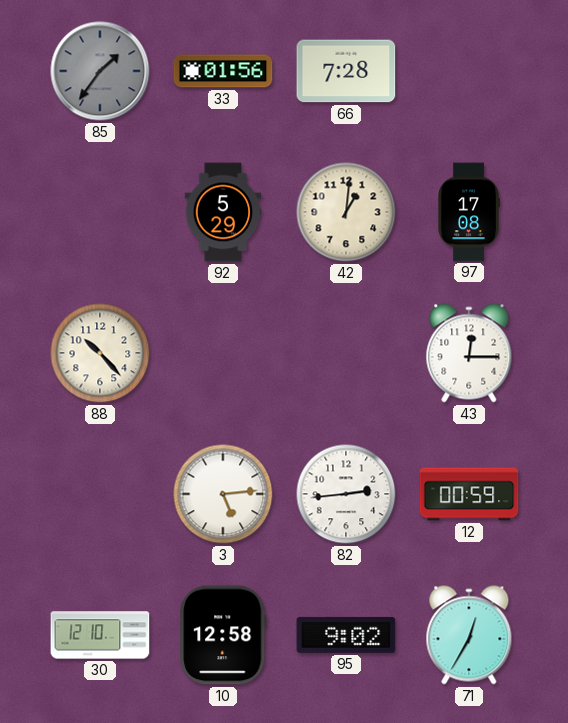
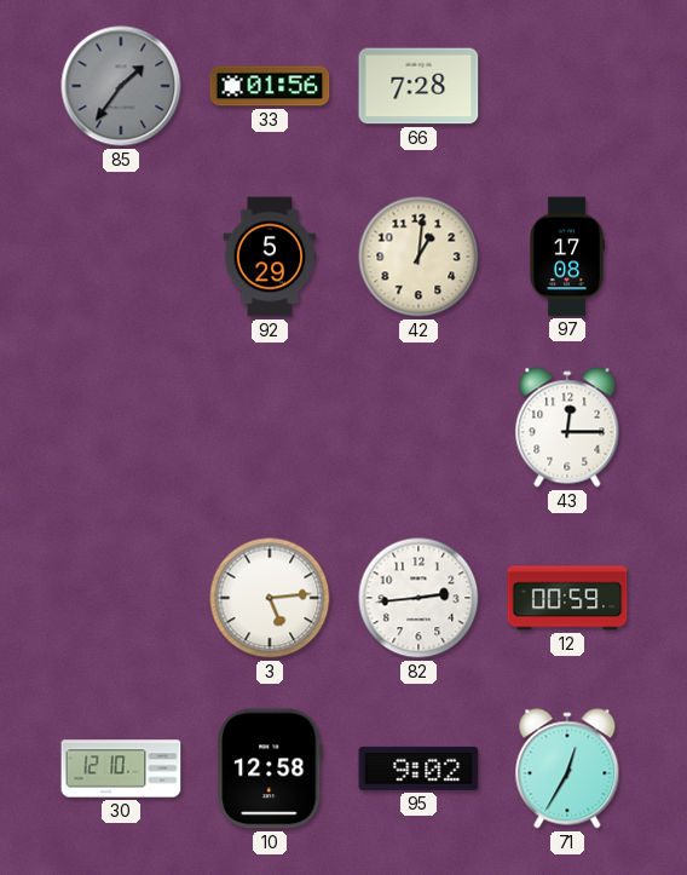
88: 10:23 -> none
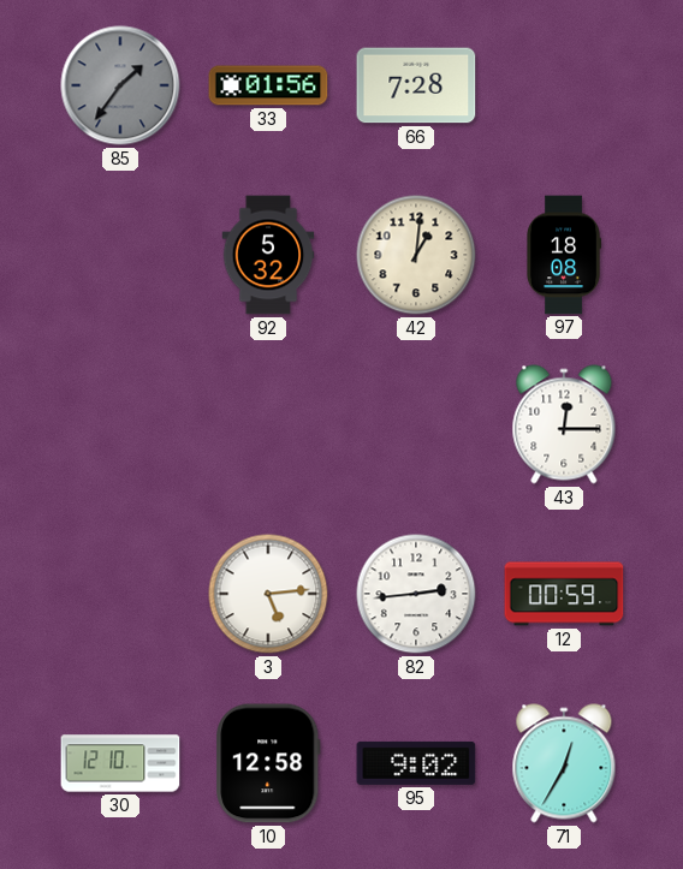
92: 5:29 -> 5:32
97: 17:08 -> 18:08
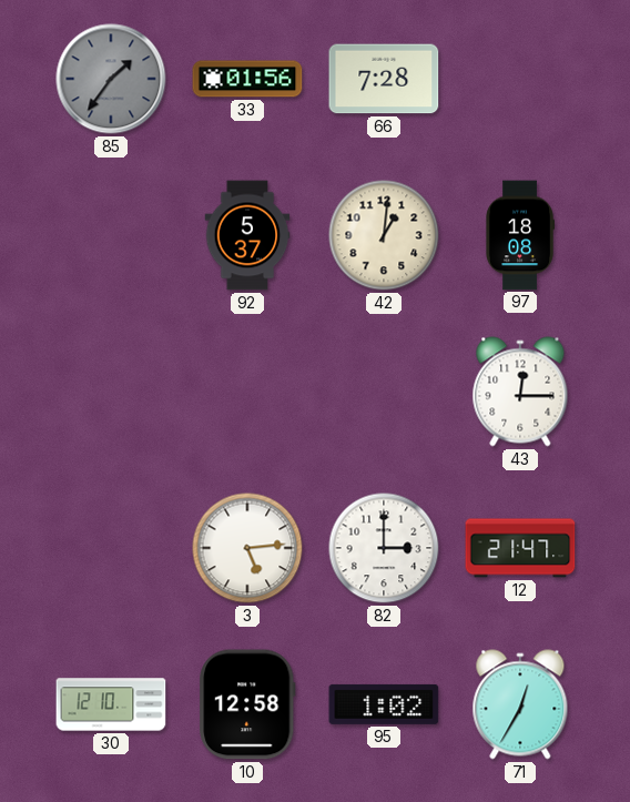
92: 5:32 -> 5:37
82: 2:44 -> 3:00
12: 00:59 -> 21:47
95: 9:02 -> 1:02
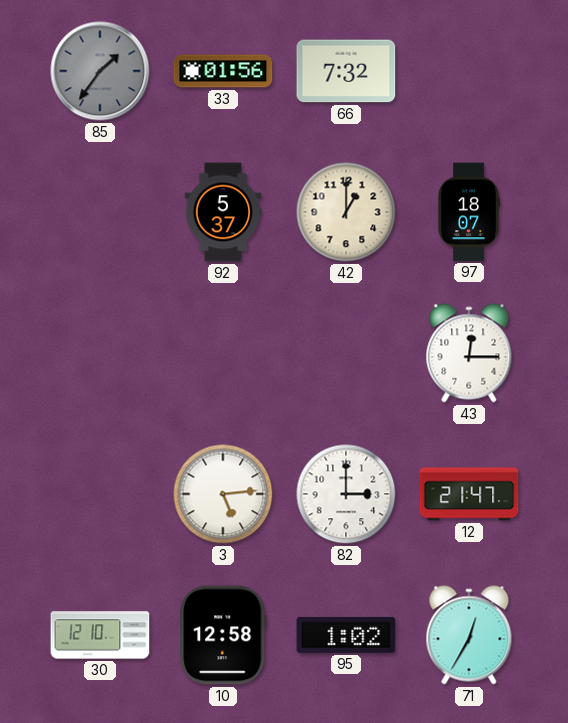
66: 7:28 -> 7:32
42: 1:01 -> 1:00
97: 18:08 -> 18:07
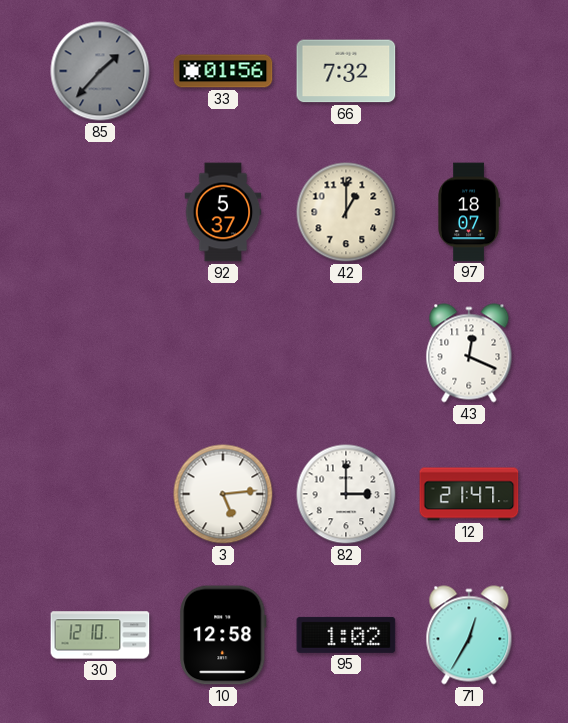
85: 1:36 -> 1:37
43: 12:15 -> 12:19
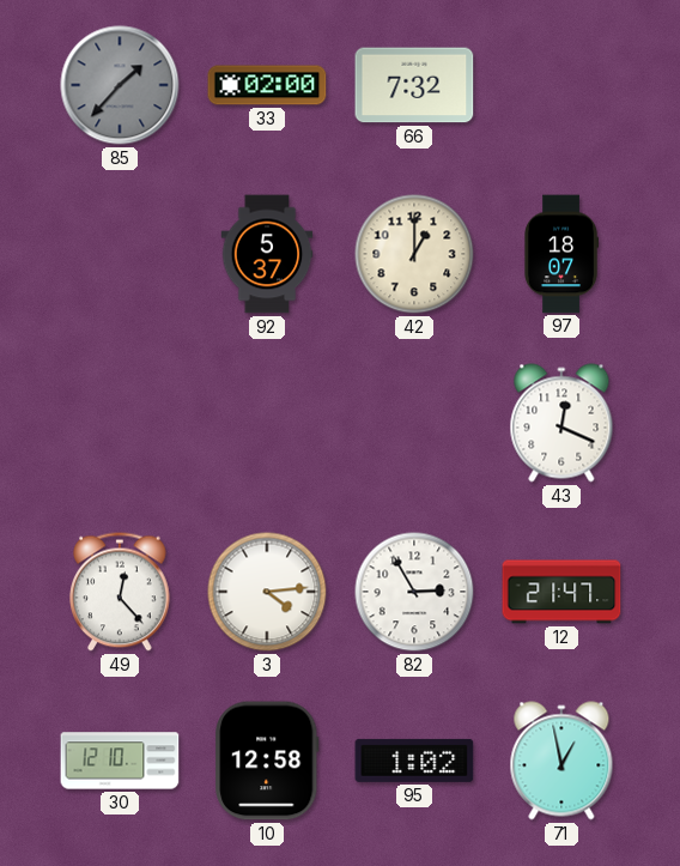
33: 01:56 -> 02:00
49: none -> 12:23
3: 5:14 -> 4:14
82: 3:00 -> 2:55
71: 12:35 -> 12:58
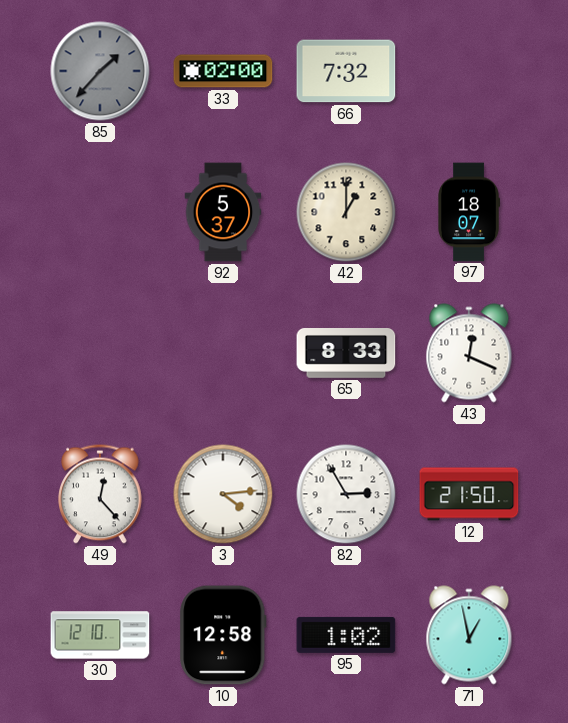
65: none -> 8:33
12: 21:47 -> 21:50
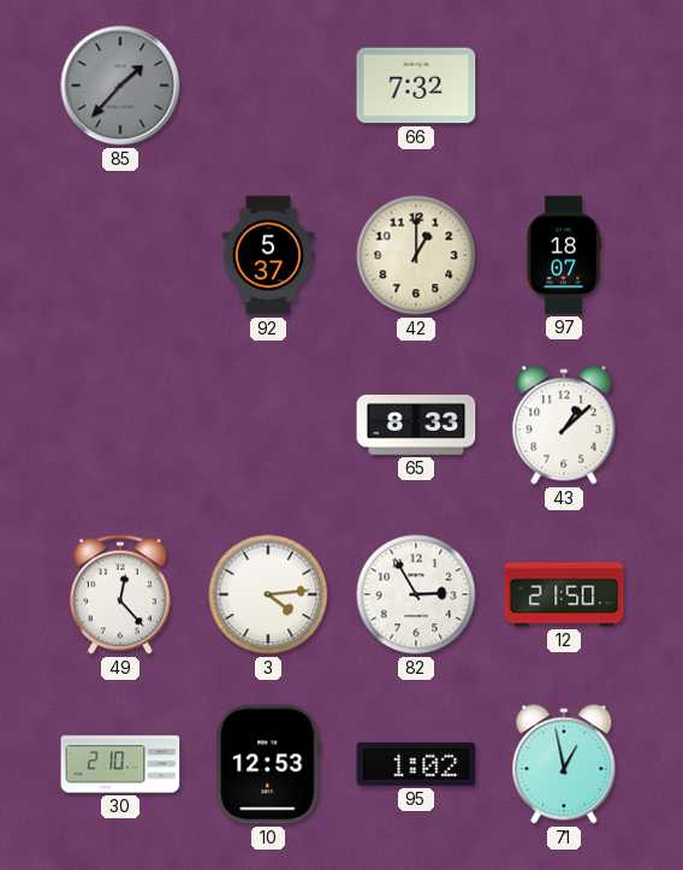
33: 02:00 -> none
43: 12:19 -> 1:08
30: 12:10 -> 2:10
10: 12:58 -> 12:53
